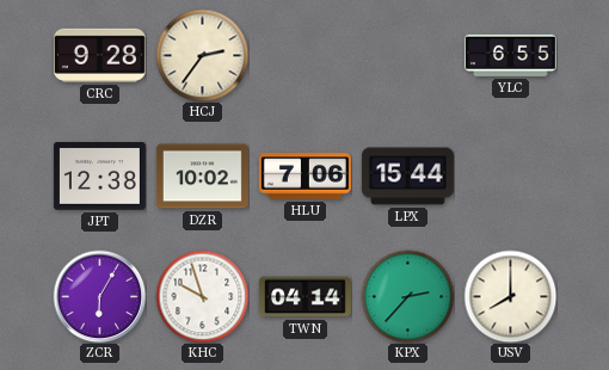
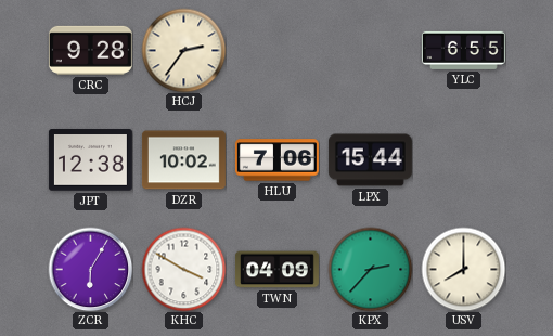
KHC: 9:57 -> 3:50
TWN: 04:14 -> 04:09
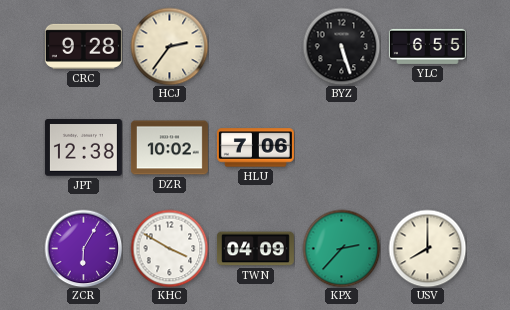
BYZ: none -> 5:27
LPX: 15:44 -> none
